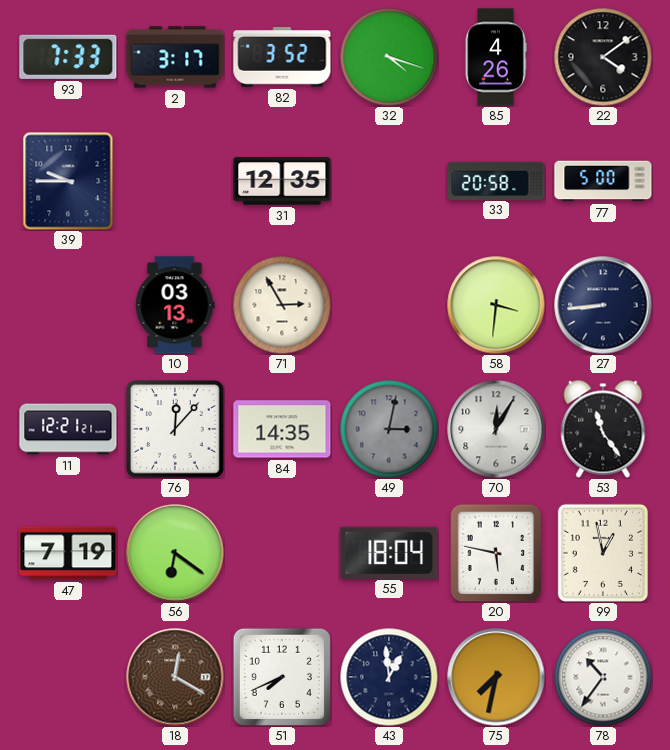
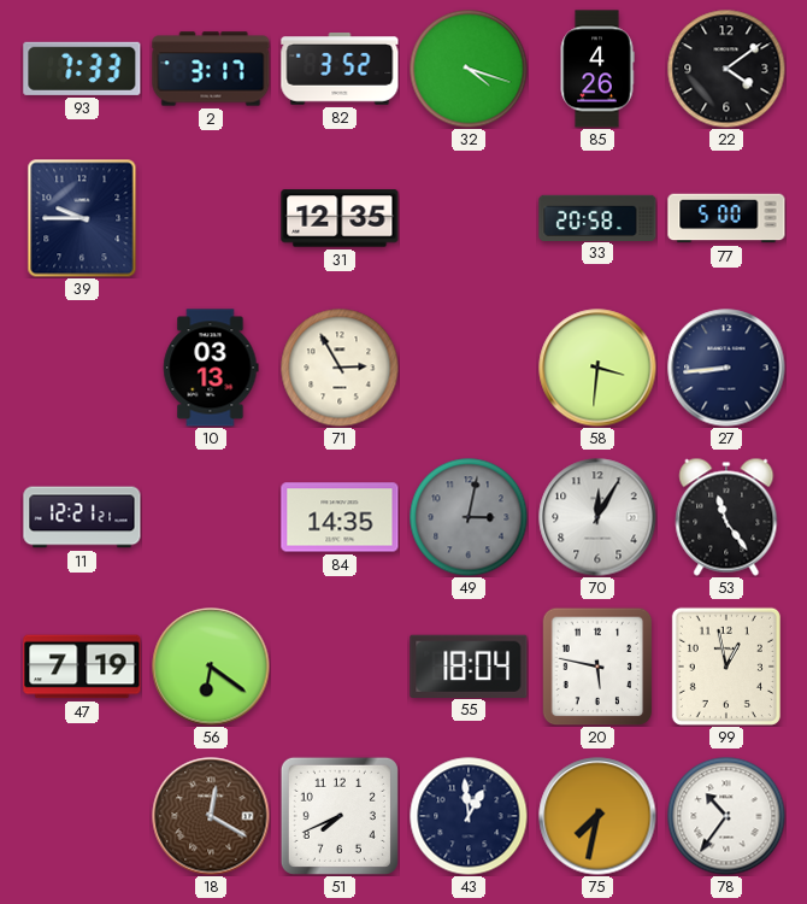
76: 12:07 -> none
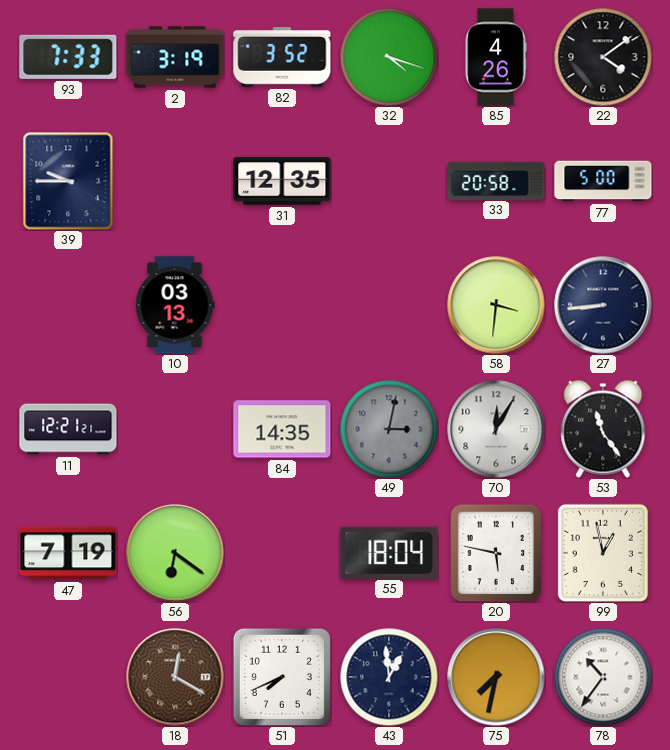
2: 3:17 -> 3:19
71: 2:55 -> none
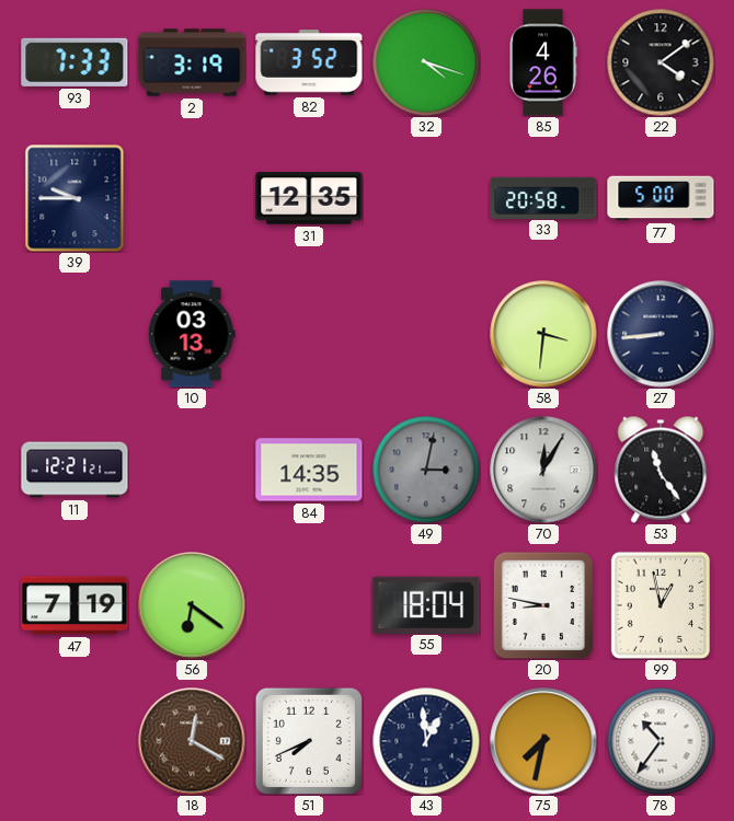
20: 5:47 -> 8:47
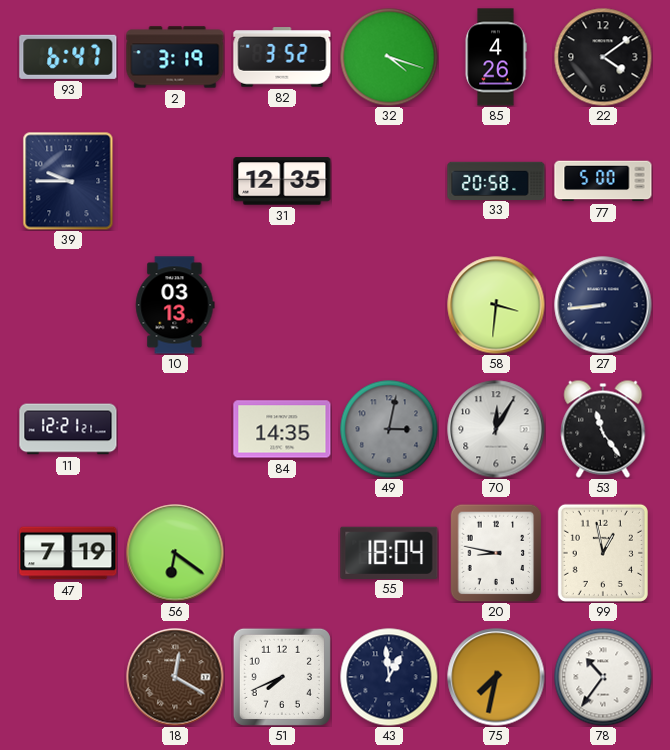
93: 7:33 -> 6:47
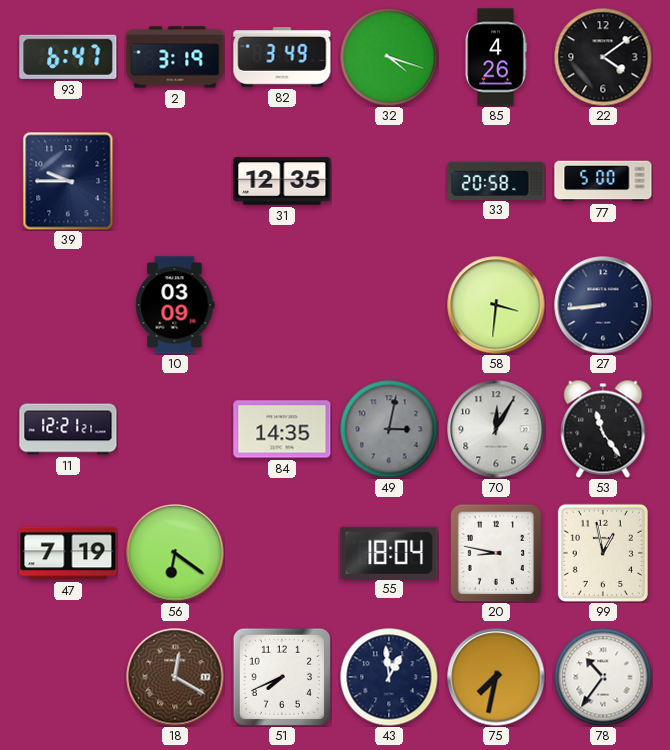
82: 3:52 -> 3:49
10: 03:13 -> 03:09
